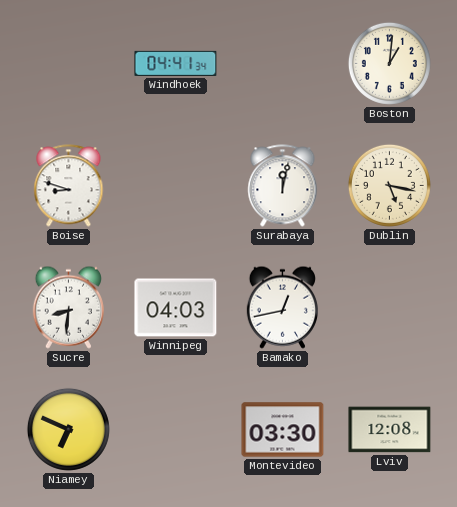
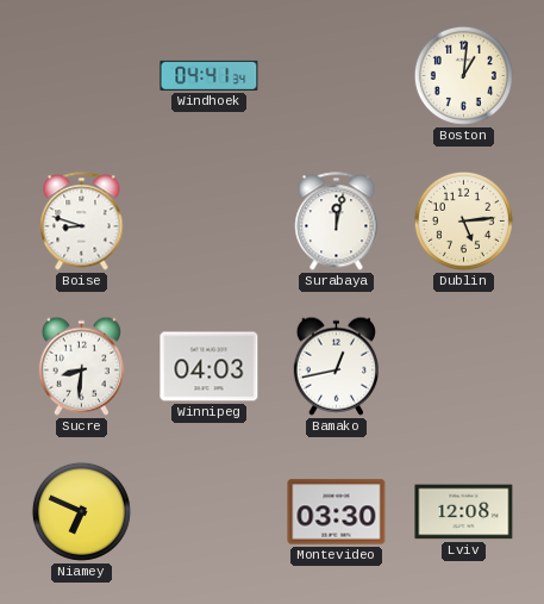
Dublin: 5:17 -> 5:14
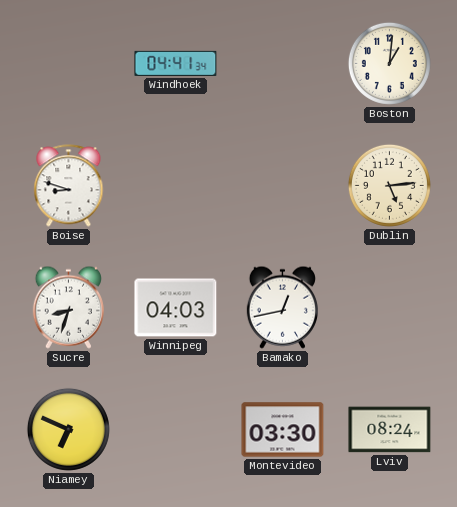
Surabaya: 12:02 -> none
Sucre: 8:31 -> 8:33
Lviv: 12:08 -> 08:24
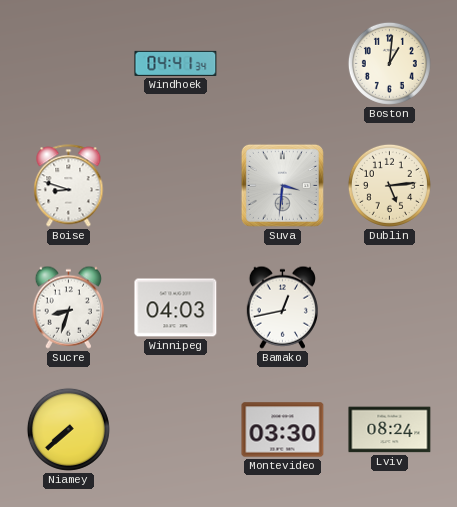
Suva: none -> 3:31
Niamey: 6:49 -> 7:38
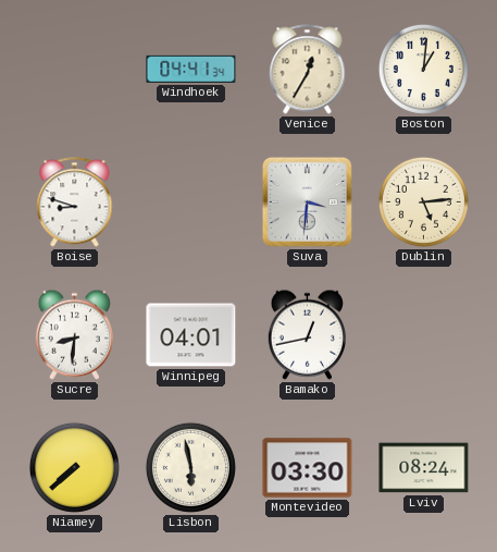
Venice: none -> 12:35
Sucre: 8:33 -> 8:31
Winnipeg: 04:03 -> 04:01
Lisbon: none -> 5:58
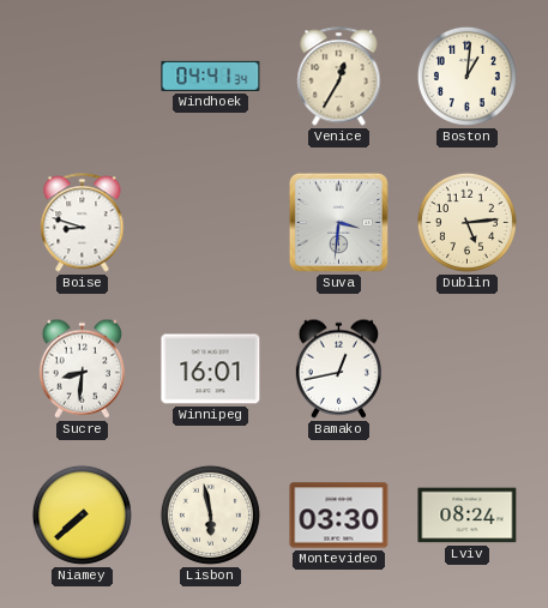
Winnipeg: 04:01 -> 16:01
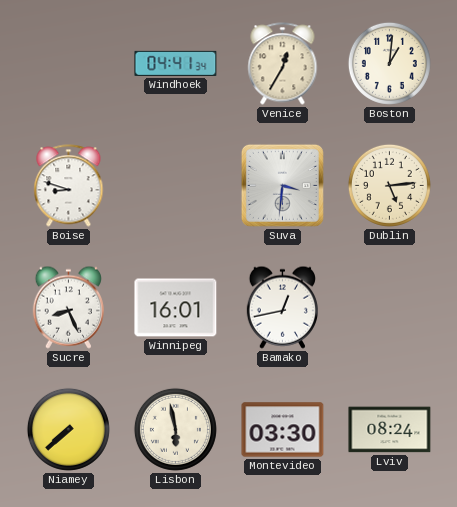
Sucre: 8:31 -> 8:26
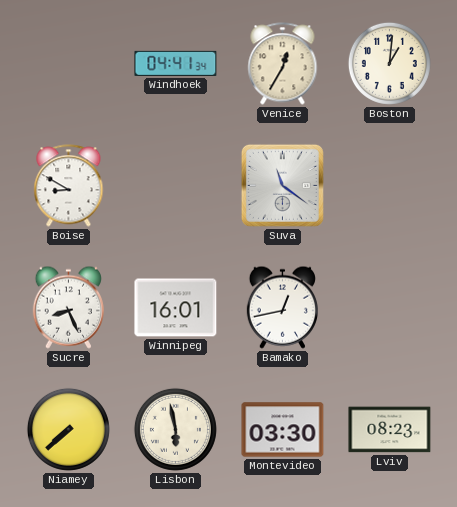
Boise: 8:48 -> 8:50
Suva: 3:31 -> 11:21
Dublin: 5:14 -> none
Lviv: 08:24 -> 08:23
